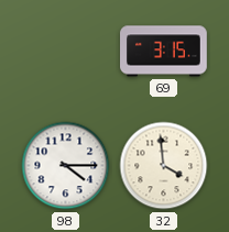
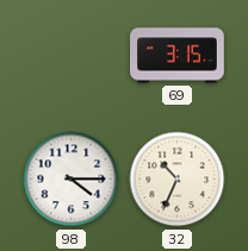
32: 3:59 -> 10:34
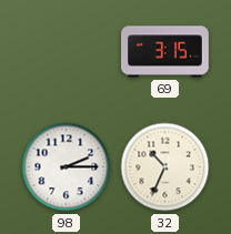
98: 4:15 -> 2:15
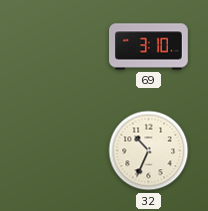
69: 3:15 -> 3:10
98: 2:15 -> none
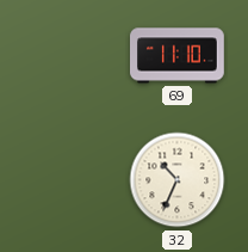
69: 3:10 -> 11:10
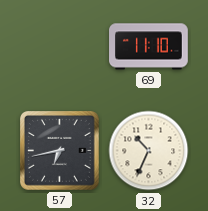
57: none -> 6:43
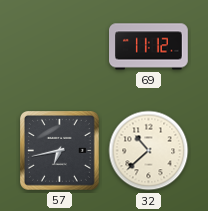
69: 11:10 -> 11:12
32: 10:34 -> 10:38
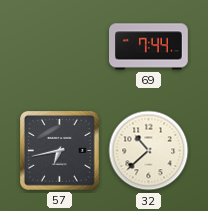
69: 11:12 -> 7:44
